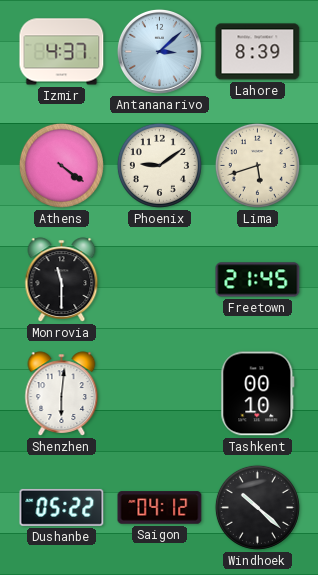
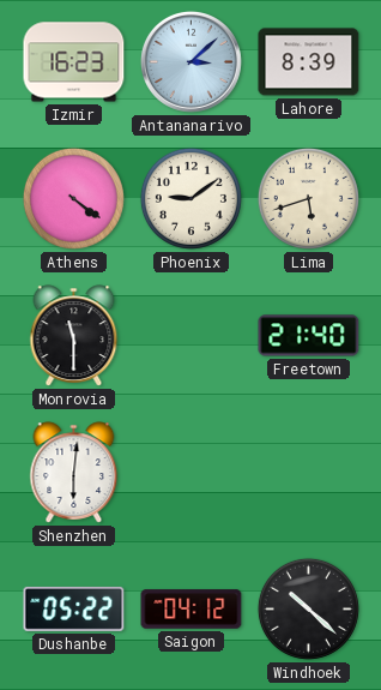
Izmir: 4:37 -> 16:23
Freetown: 21:45 -> 21:40
Tashkent: 00:10 -> none
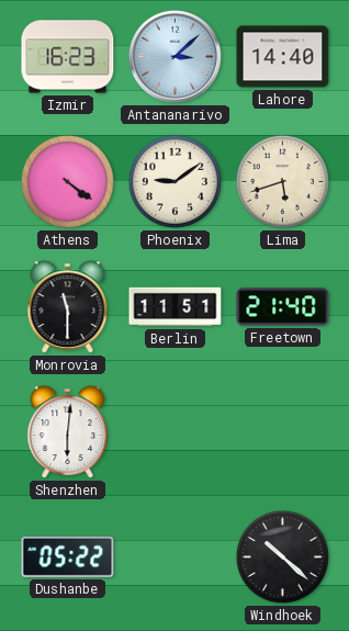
Lahore: 8:39 -> 14:40
Berlin: none -> 11:51
Saigon: 04:12 -> none
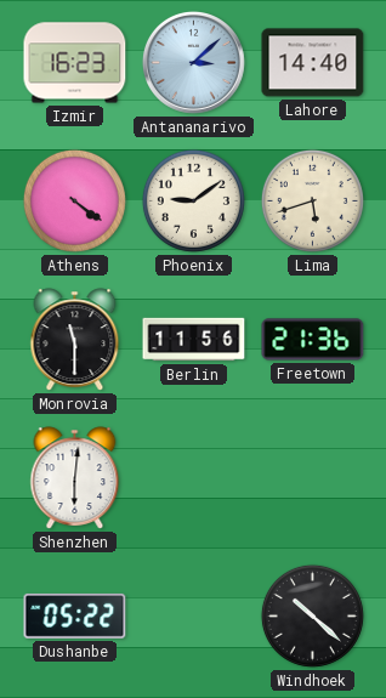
Berlin: 11:51 -> 11:56
Freetown: 21:40 -> 21:36
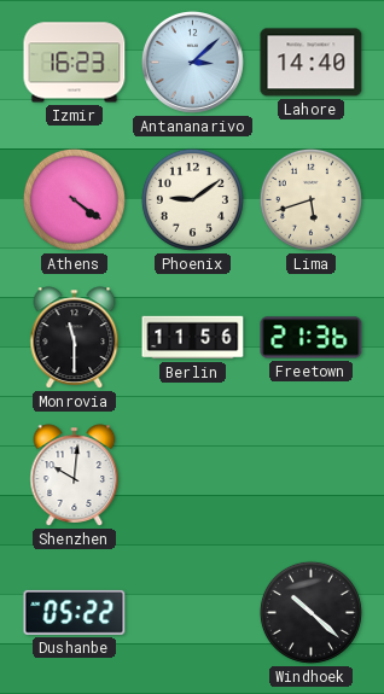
Shenzhen: 6:01 -> 10:01
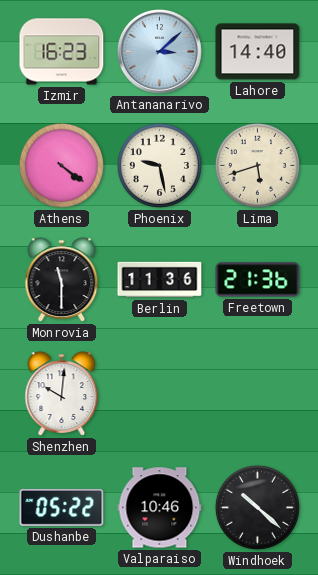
Phoenix: 9:09 -> 9:28
Berlin: 11:56 -> 11:36
Valparaiso: none -> 10:46
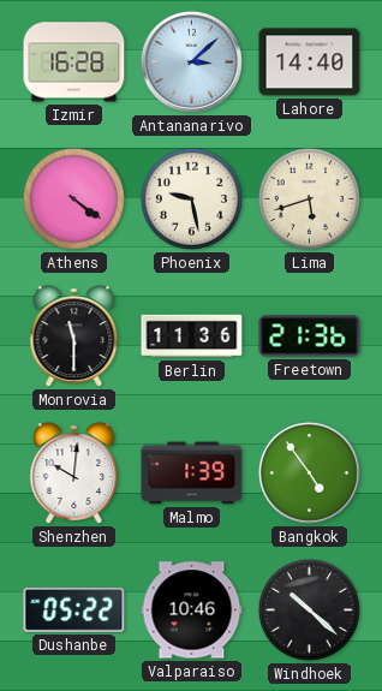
Izmir: 16:23 -> 16:28
Malmo: none -> 1:39
Bangkok: none -> 4:54
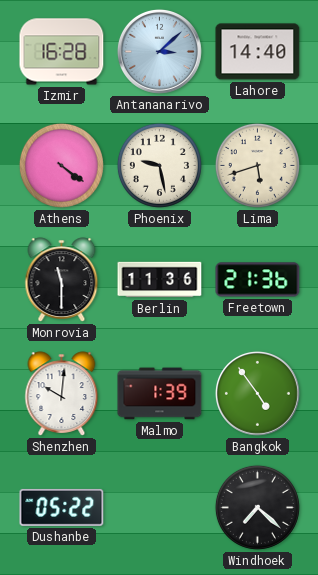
Valparaiso: 10:46 -> none
Windhoek: 10:22 -> 7:22
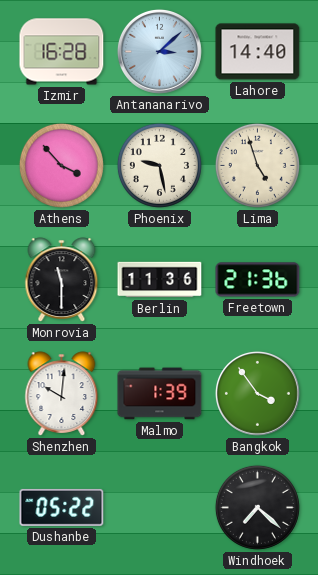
Athens: 4:21 -> 3:53
Lima: 5:42 -> 4:57
Bangkok: 4:54 -> 3:54
